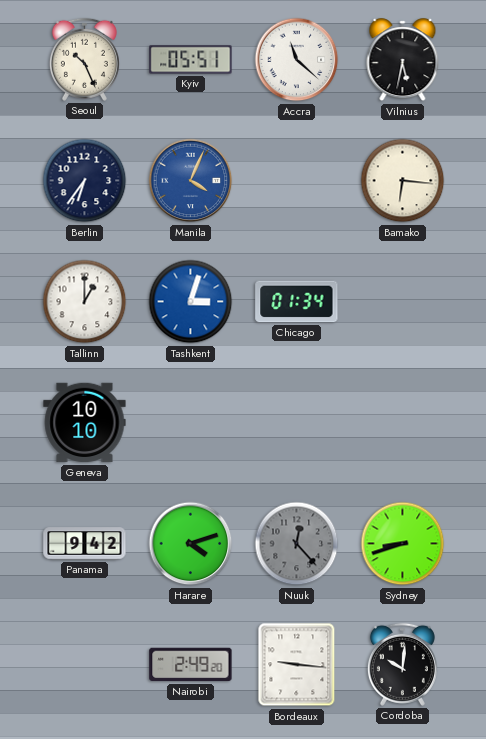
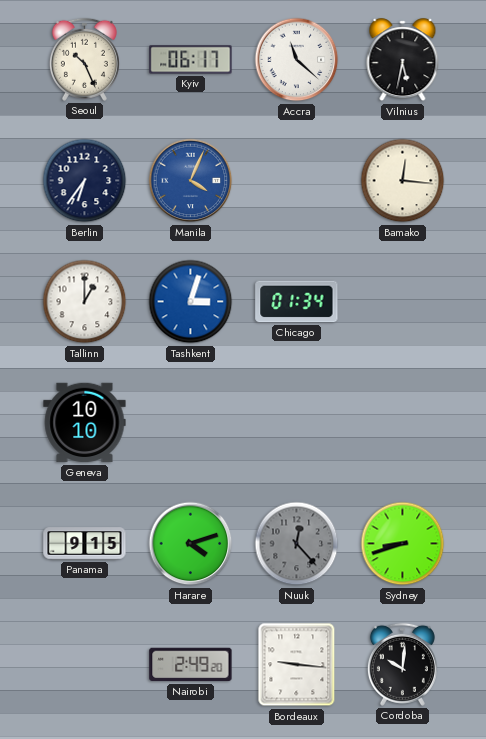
Kyiv: 05:51 -> 06:17
Bamako: 6:16 -> 12:16
Panama: 9:42 -> 9:15
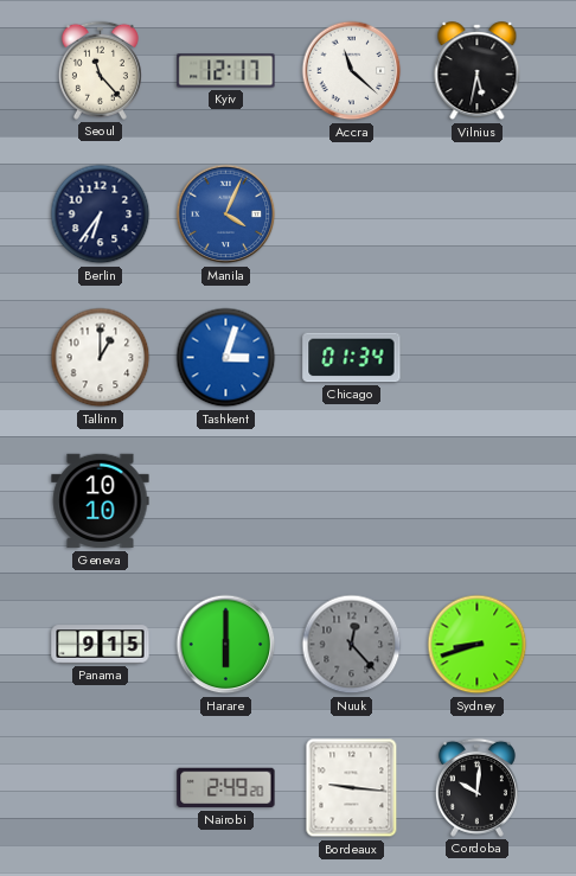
Seoul: 10:26 -> 11:23
Kyiv: 06:17 -> 12:17
Bamako: 12:16 -> none
Harare: 4:12 -> 6:00
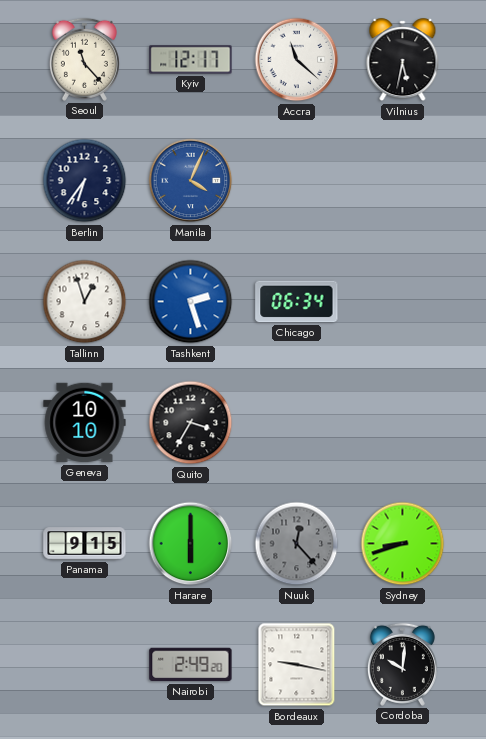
Tallinn: 1:00 -> 12:57
Tashkent: 3:03 -> 2:27
Chicago: 01:34 -> 06:34
Quito: none -> 3:35
Bordeaux: 9:16 -> 9:17
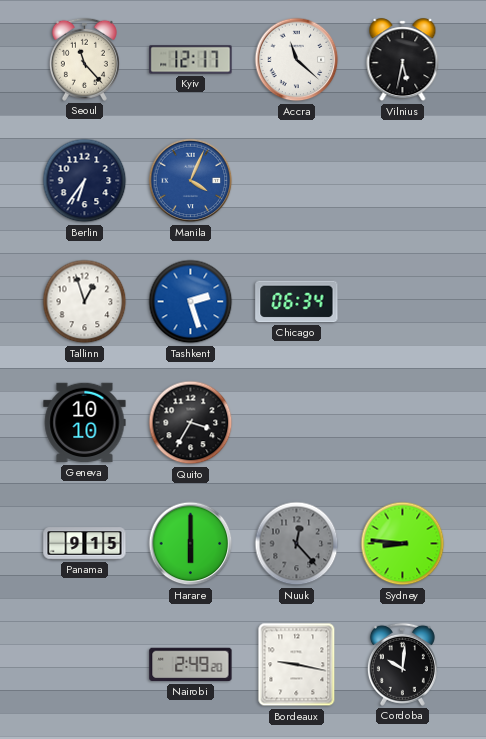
Sydney: 8:42 -> 8:46
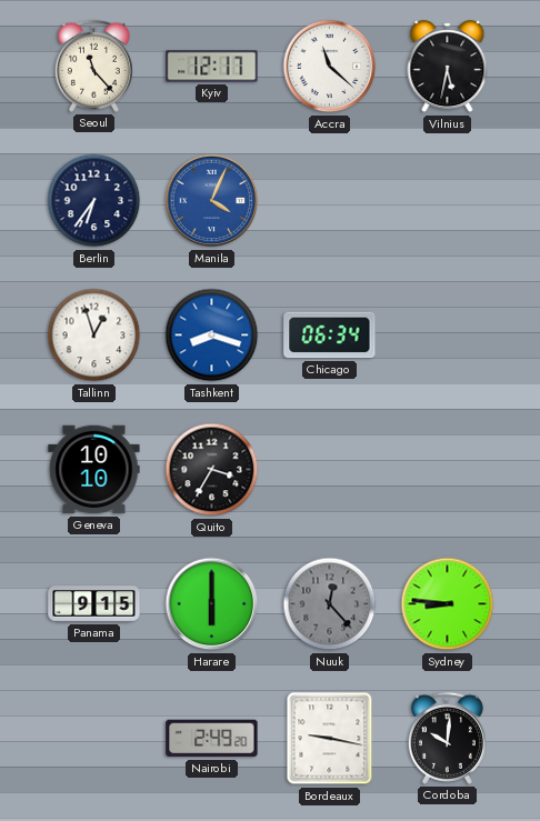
Tashkent: 2:27 -> 8:18
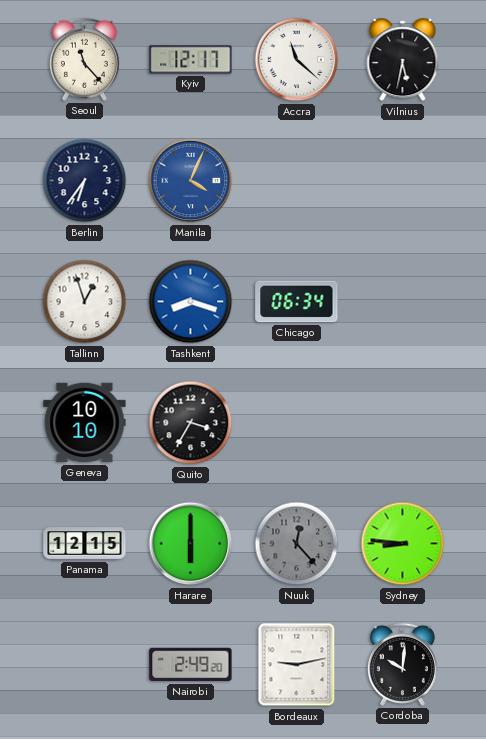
Panama: 9:15 -> 12:15
Bordeaux: 9:17 -> 9:13
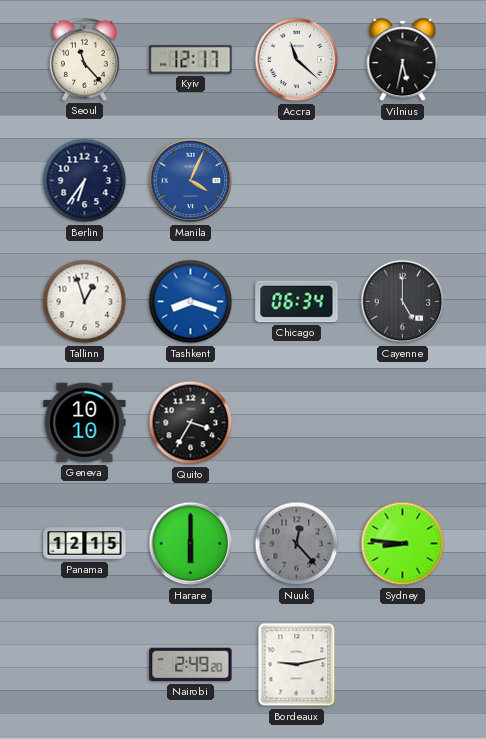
Cayenne: none -> 5:00
Cordoba: 10:01 -> none
